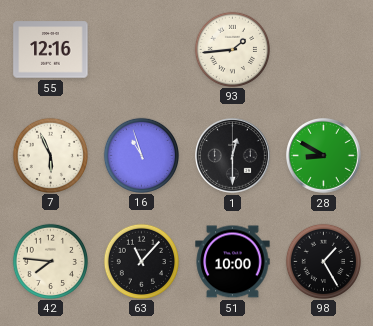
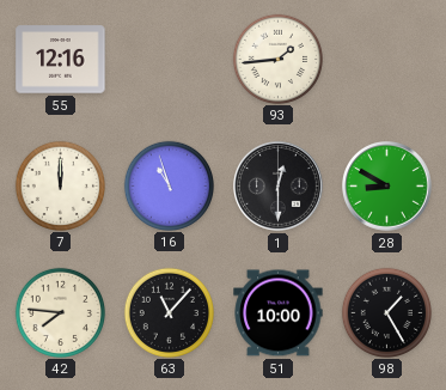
7: 5:56 -> 12:00
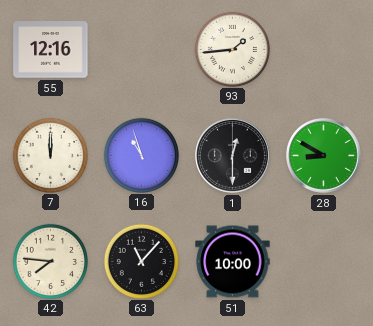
98: 1:25 -> none
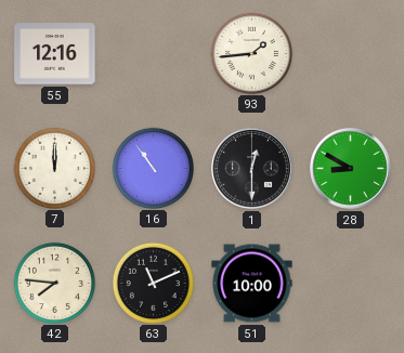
16: 10:57 -> 10:54
63: 11:07 -> 11:11
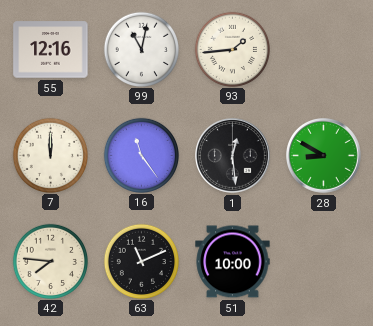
99: none -> 11:02
16: 10:54 -> 11:24
1: 12:30 -> 12:29
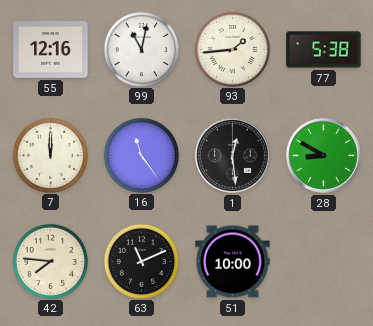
77: none -> 5:38
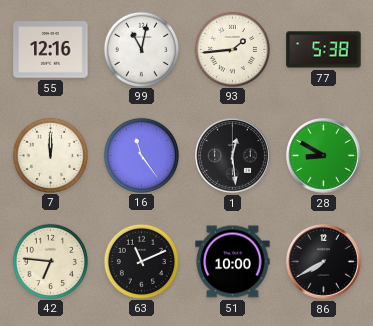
42: 7:46 -> 6:46
86: none -> 7:40
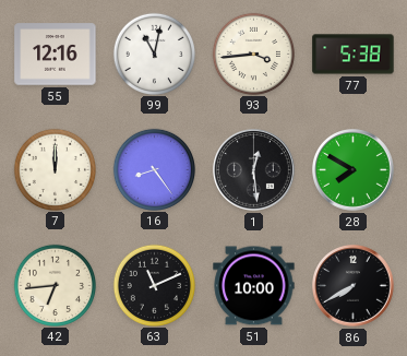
93: 1:44 -> 3:44
16: 11:24 -> 8:24
28: 8:50 -> 7:50
42: 6:46 -> 6:44
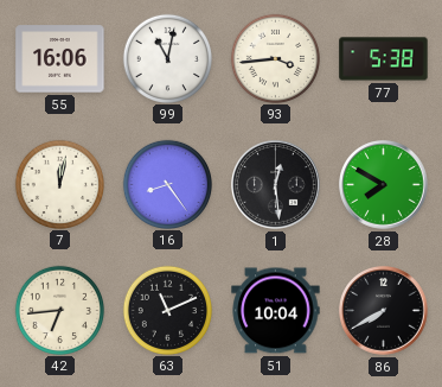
55: 12:16 -> 16:06
7: 12:00 -> 12:02
51: 10:00 -> 10:04
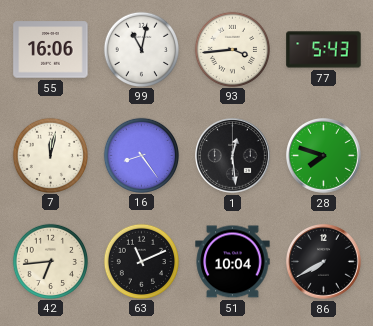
77: 5:38 -> 5:43
28: 7:50 -> 7:48
